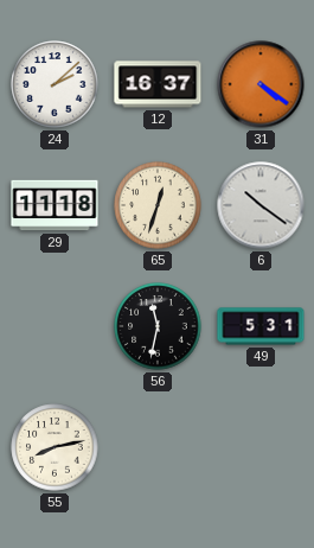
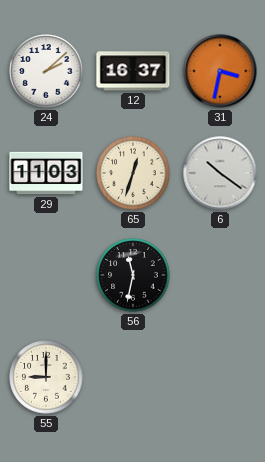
31: 4:21 -> 3:32
29: 11:18 -> 11:03
49: 5:31 -> none
55: 8:13 -> 9:00
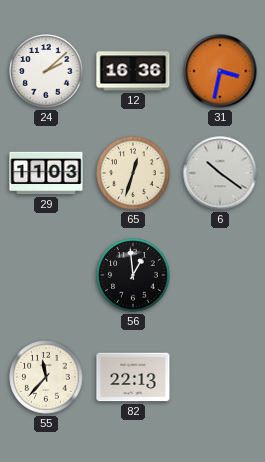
12: 16:37 -> 16:36
56: 11:32 -> 12:59
55: 9:00 -> 11:37
82: none -> 22:13
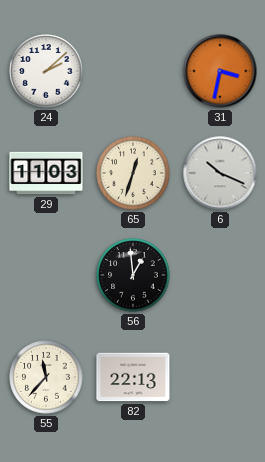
12: 16:36 -> none
6: 10:21 -> 10:19
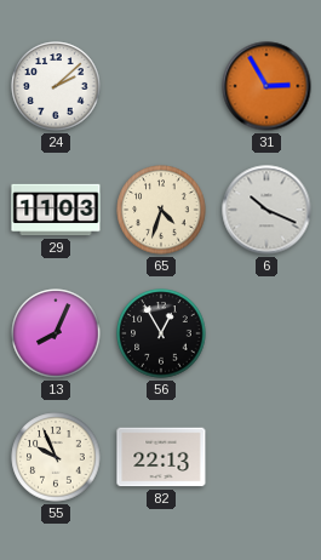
31: 3:32 -> 2:55
65: 12:33 -> 4:33
13: none -> 8:04
56: 12:59 -> 12:55
55: 11:37 -> 9:56
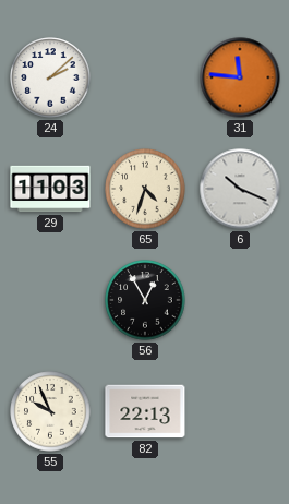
31: 2:55 -> 11:46
13: 8:04 -> none
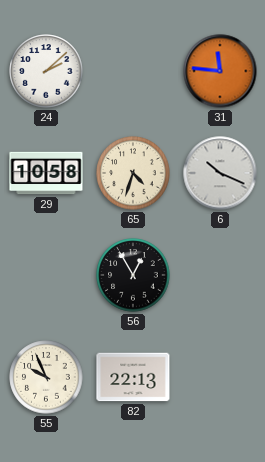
29: 11:03 -> 10:58
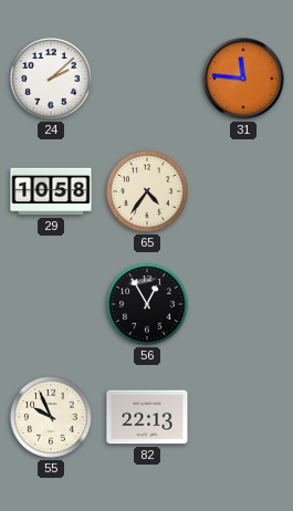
65: 4:33 -> 4:36
6: 10:19 -> none
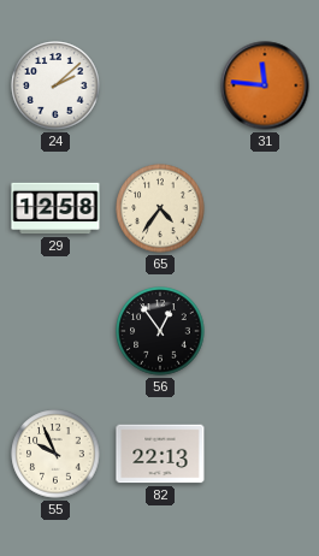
29: 10:58 -> 12:58
56: 12:55 -> 12:54
